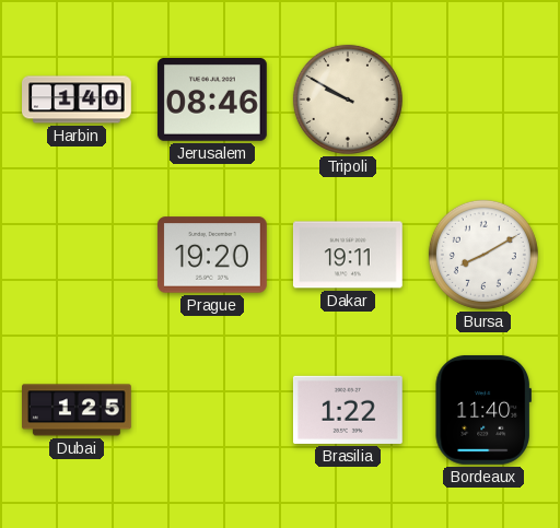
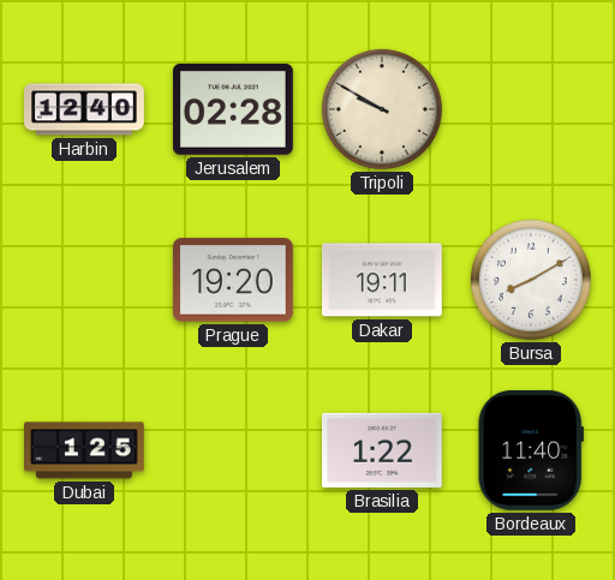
Harbin: 1:40 -> 12:40
Jerusalem: 08:46 -> 02:28
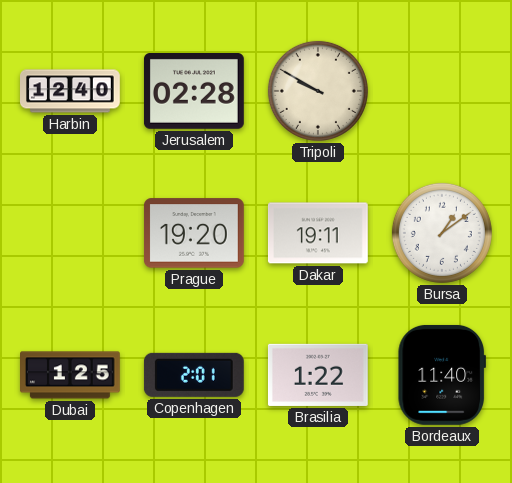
Bursa: 8:10 -> 1:09
Copenhagen: none -> 2:01
